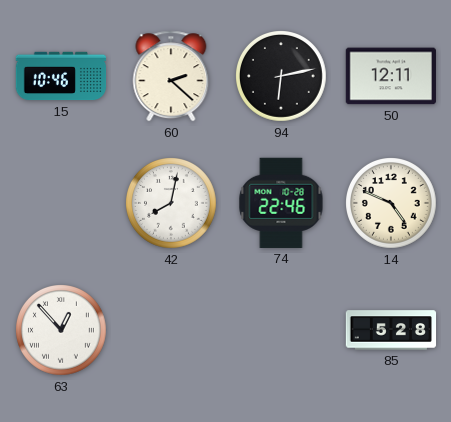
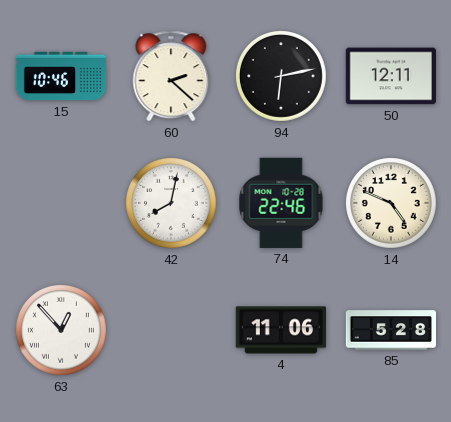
4: none -> 11:06
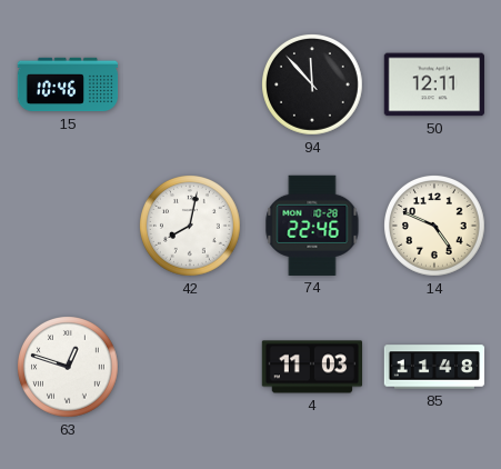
60: 2:22 -> none
94: 6:13 -> 11:53
63: 12:53 -> 12:48
4: 11:06 -> 11:03
85: 5:28 -> 11:48
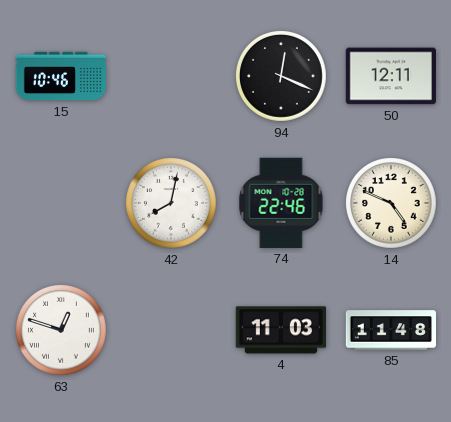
94: 11:53 -> 12:19
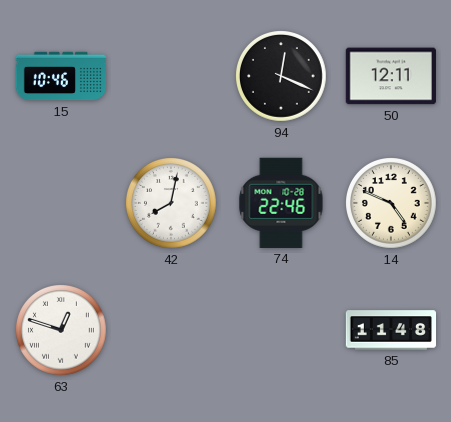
4: 11:03 -> none
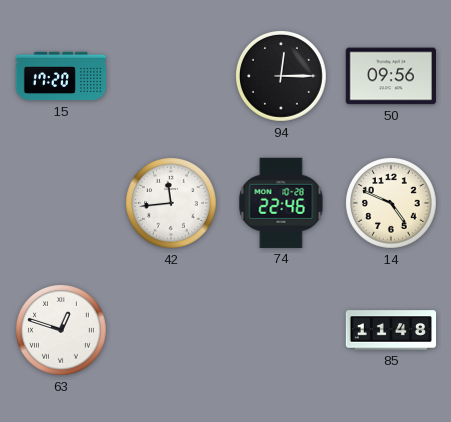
15: 10:46 -> 17:20
94: 12:19 -> 12:15
50: 12:11 -> 09:56
42: 8:02 -> 11:44
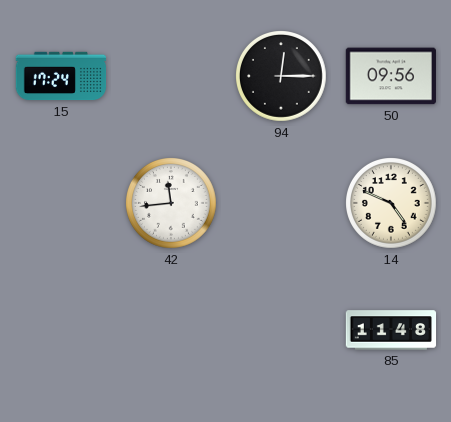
15: 17:20 -> 17:24
74: 22:46 -> none
63: 12:48 -> none
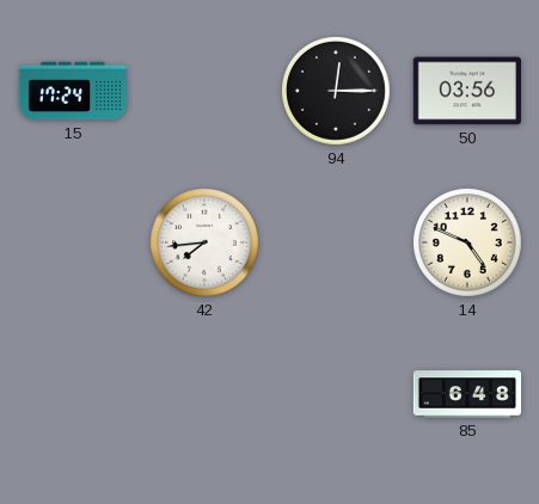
50: 09:56 -> 03:56
42: 11:44 -> 7:44
85: 11:48 -> 6:48
